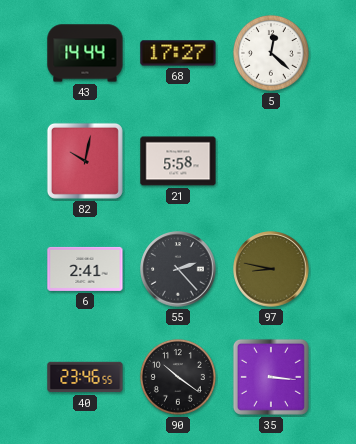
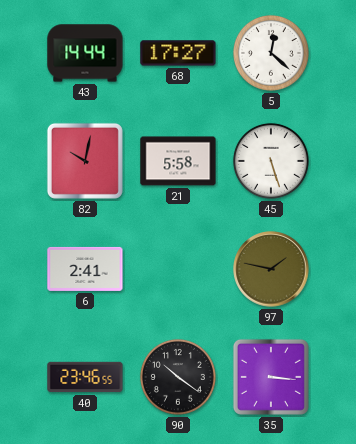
45: none -> 5:27
55: 2:23 -> none
97: 8:47 -> 1:47
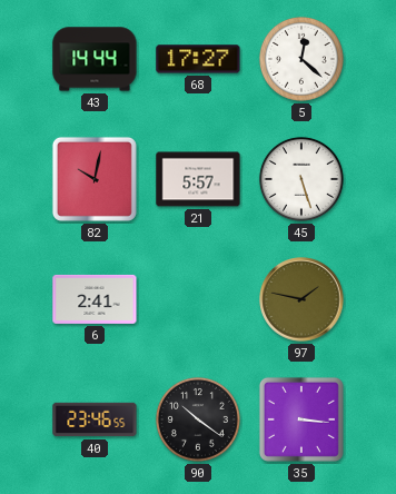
21: 5:58 -> 5:57
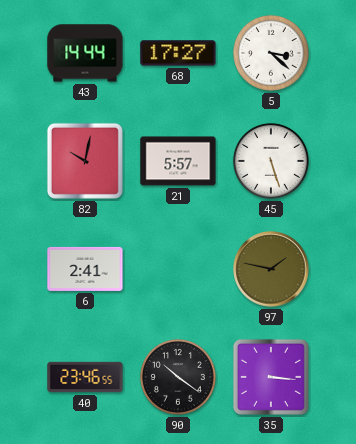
5: 12:22 -> 3:22
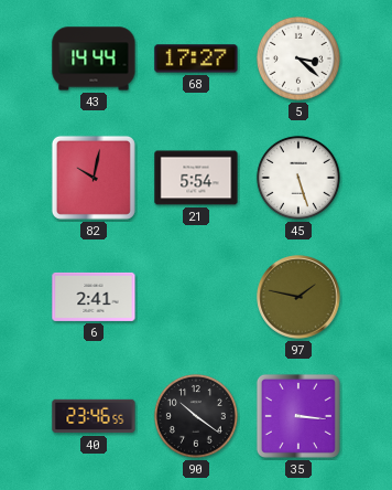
21: 5:57 -> 5:54
